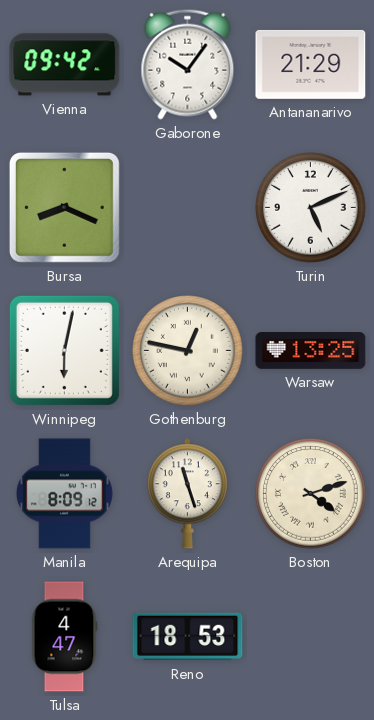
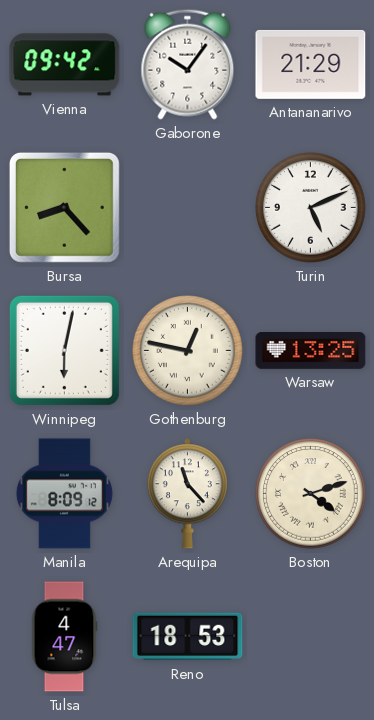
Bursa: 8:19 -> 8:23
Arequipa: 11:27 -> 11:23
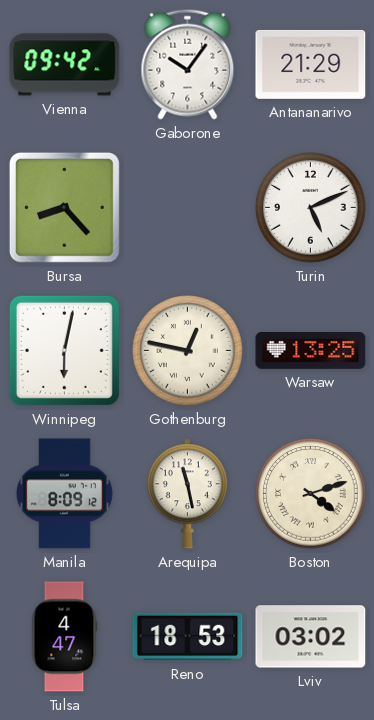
Arequipa: 11:23 -> 11:28
Lviv: none -> 03:02
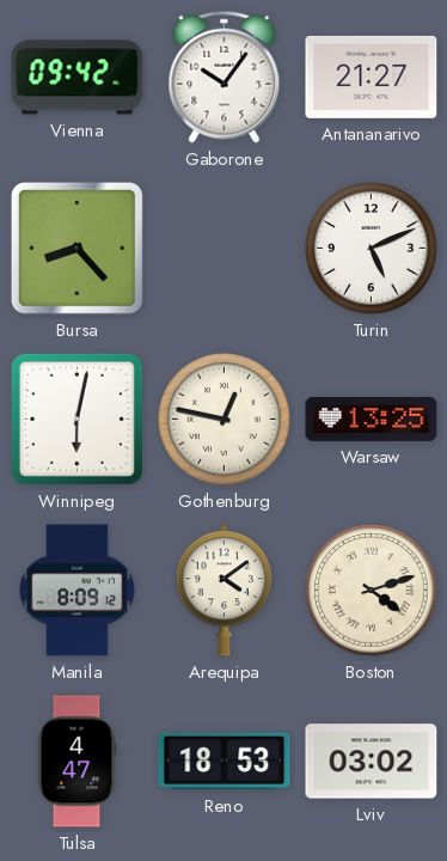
Antananarivo: 21:29 -> 21:27
Arequipa: 11:28 -> 4:09
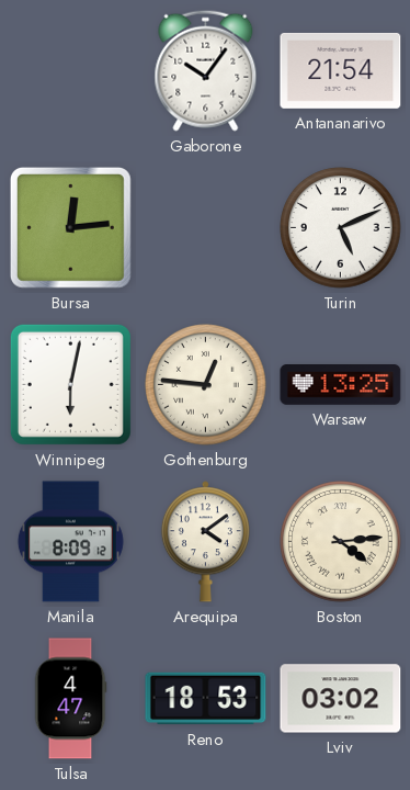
Vienna: 09:42 -> none
Antananarivo: 21:27 -> 21:54
Bursa: 8:23 -> 12:14
Gothenburg: 12:47 -> 12:46
Boston: 4:12 -> 4:14
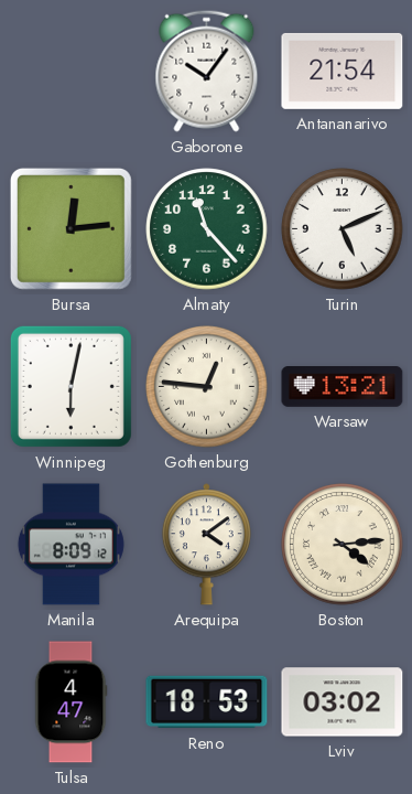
Almaty: none -> 11:23
Warsaw: 13:25 -> 13:21
